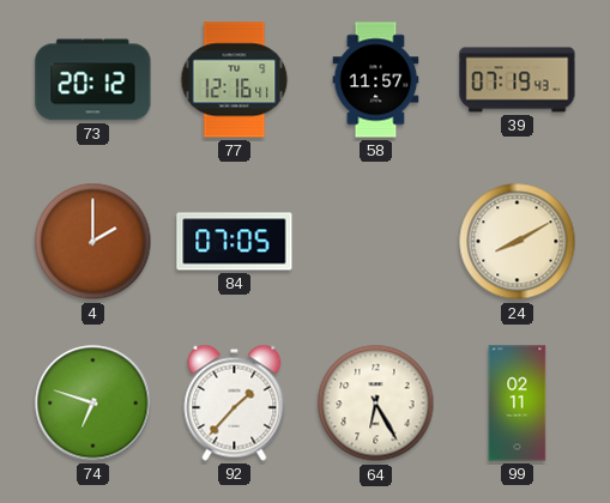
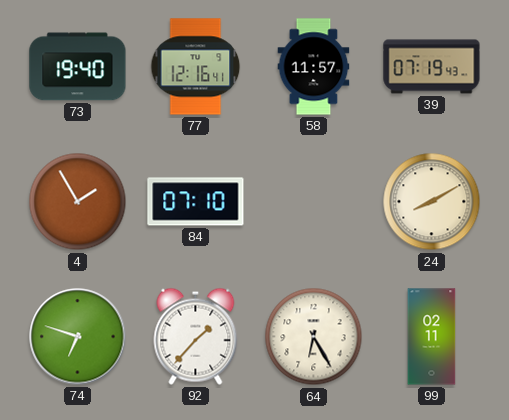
73: 20:12 -> 19:40
4: 2:00 -> 1:55
84: 07:05 -> 07:10
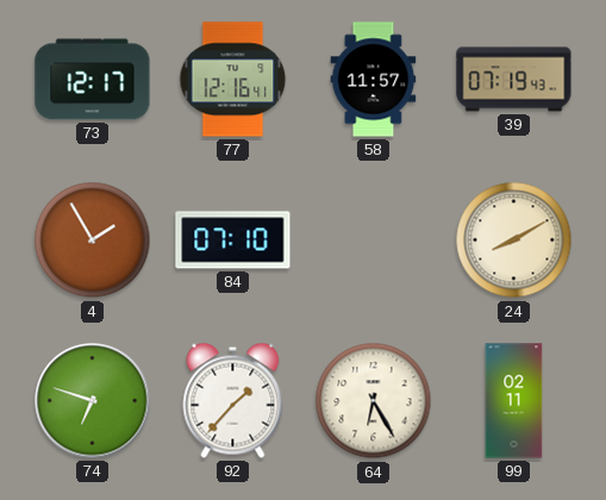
73: 19:40 -> 12:17
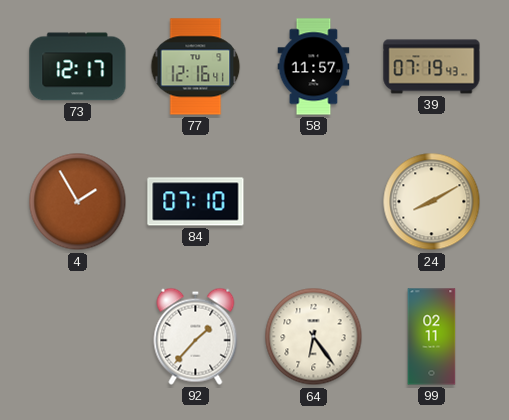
74: 6:48 -> none
64: 6:25 -> 6:24
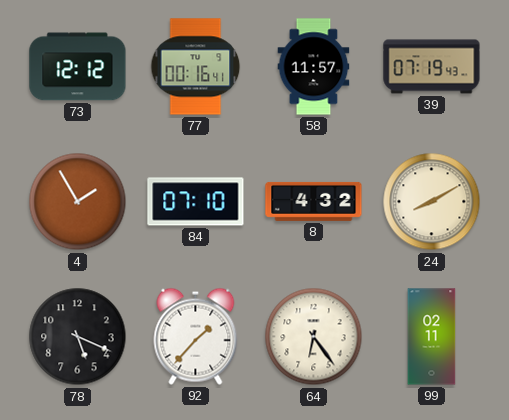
73: 12:17 -> 12:12
77: 12:16 -> 00:16
8: none -> 4:32
78: none -> 5:19
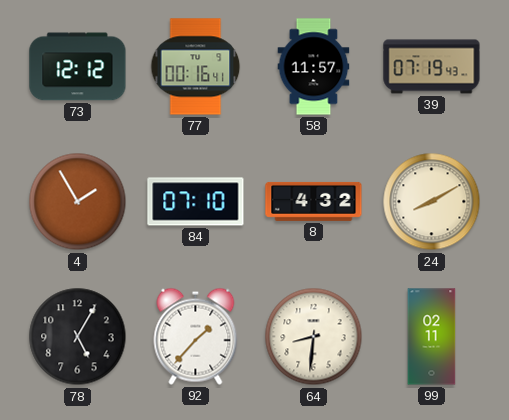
78: 5:19 -> 5:05
64: 6:24 -> 8:31
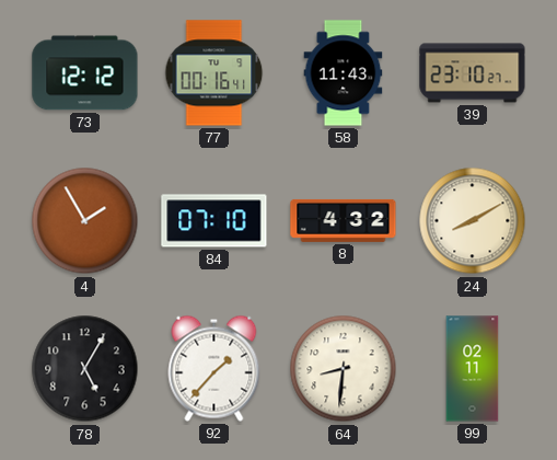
58: 11:57 -> 11:43
39: 07:19 -> 23:10
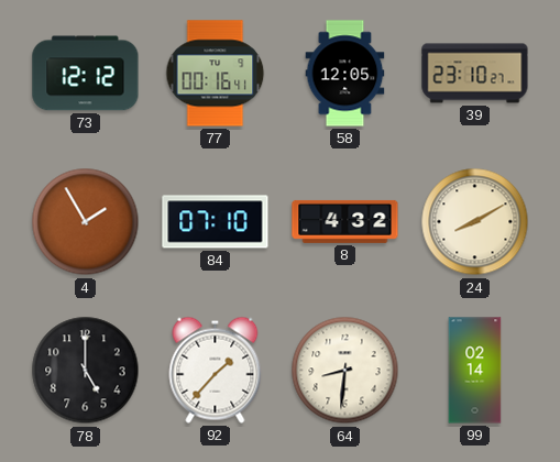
58: 11:43 -> 12:05
78: 5:05 -> 5:00
99: 02:11 -> 02:14
